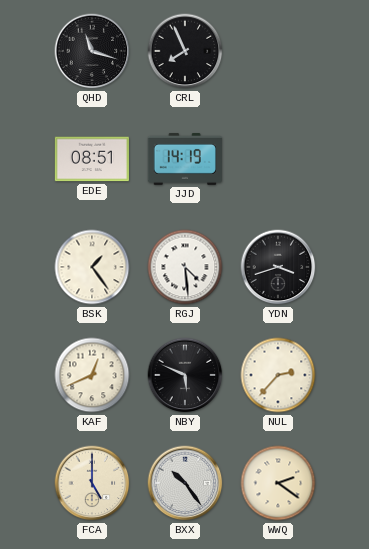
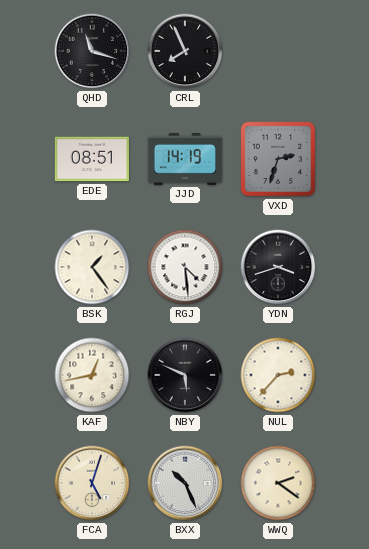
VXD: none -> 2:33
KAF: 12:41 -> 12:43
FCA: 5:00 -> 5:03
BXX: 10:24 -> 10:26
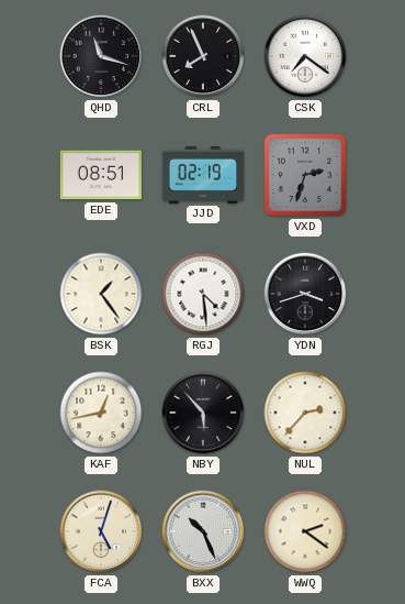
CSK: none -> 7:21
JJD: 14:19 -> 02:19
NBY: 5:49 -> 5:53
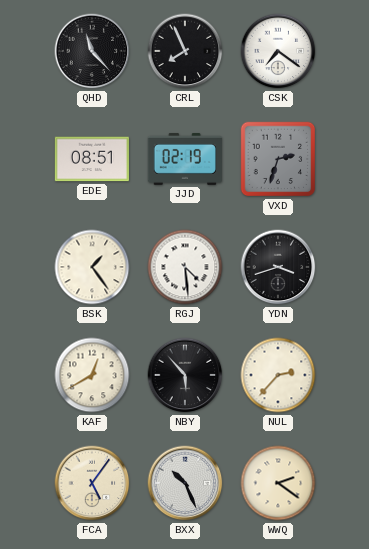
QHD: 11:18 -> 11:23
KAF: 12:43 -> 12:40
FCA: 5:03 -> 5:06
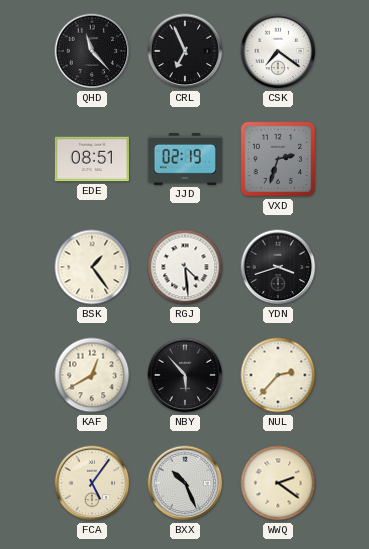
CRL: 7:56 -> 6:56
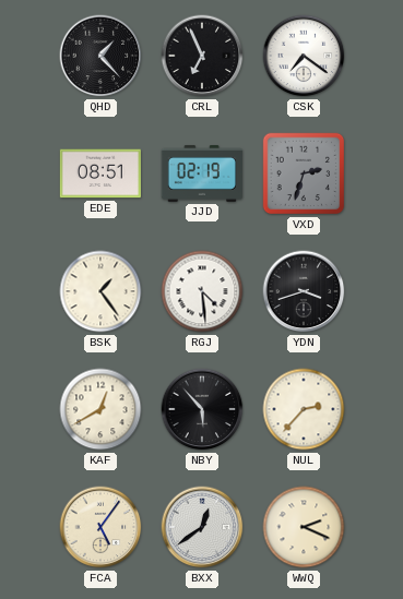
QHD: 11:23 -> 1:23
BXX: 10:26 -> 12:39
WWQ: 2:21 -> 2:19
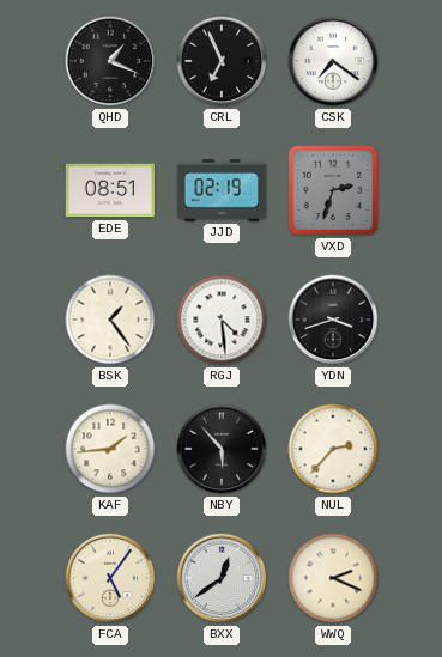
QHD: 1:23 -> 1:19
KAF: 12:40 -> 1:44
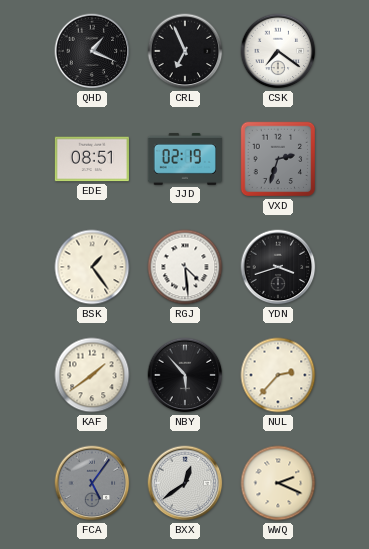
KAF: 1:44 -> 1:39
FCA dial: cream -> grey
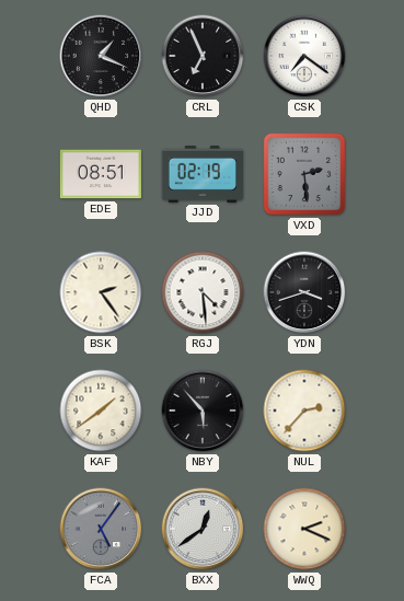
VXD: 2:33 -> 2:29
BSK: 1:24 -> 2:24
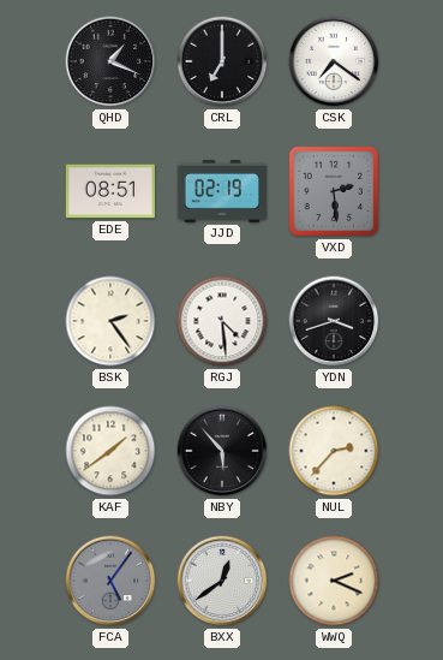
CRL: 6:56 -> 7:00
